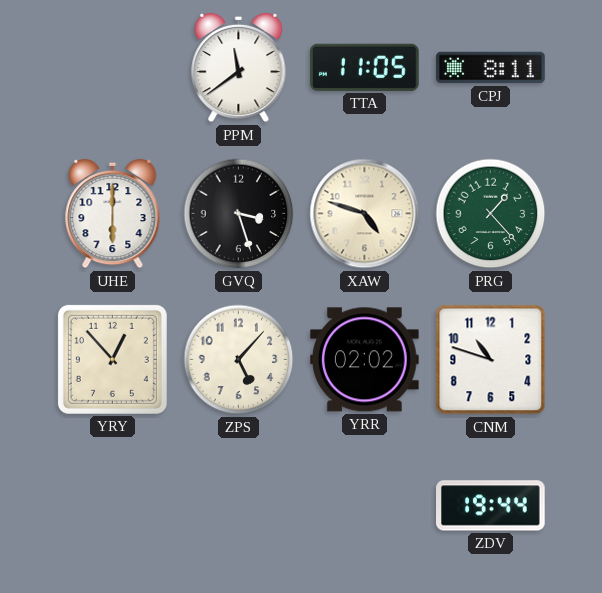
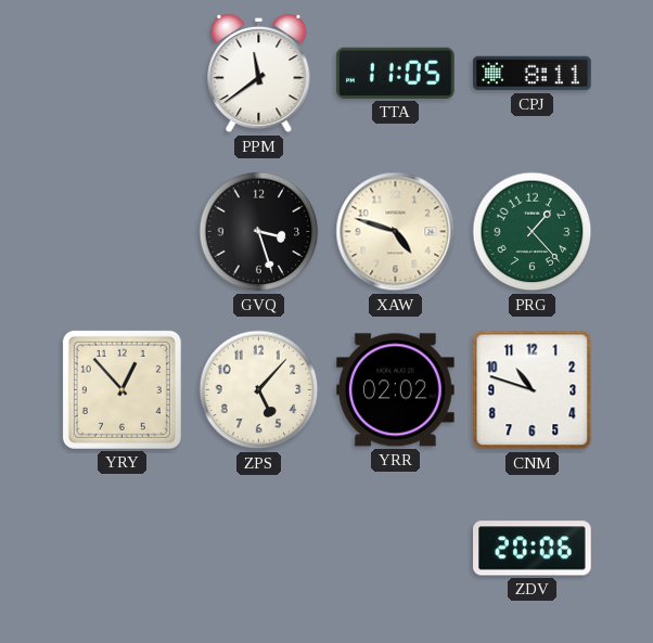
UHE: 6:00 -> none
ZDV: 19:44 -> 20:06
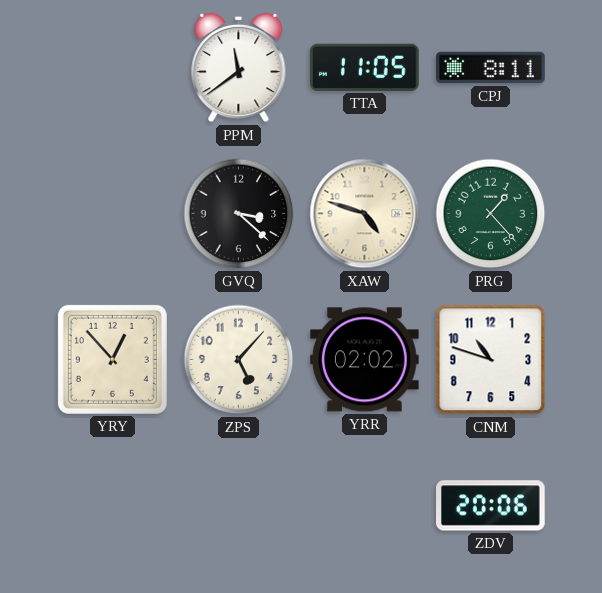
GVQ: 3:27 -> 3:22
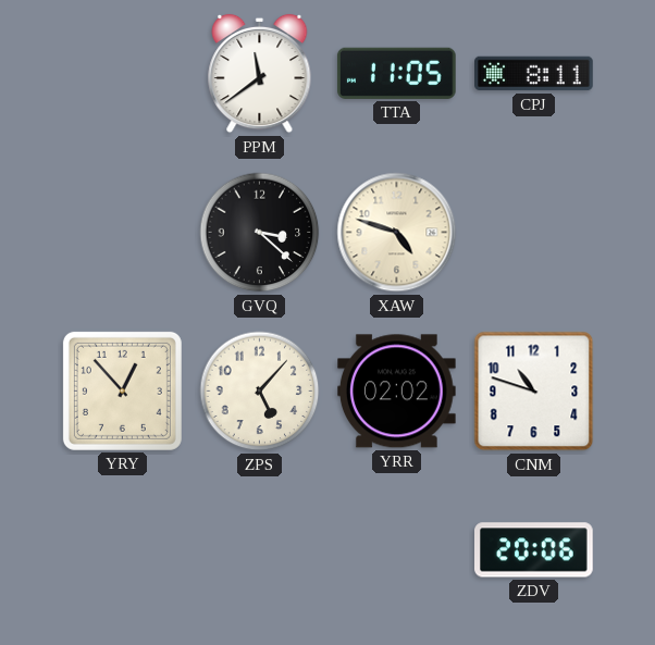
PRG: 1:23 -> none
